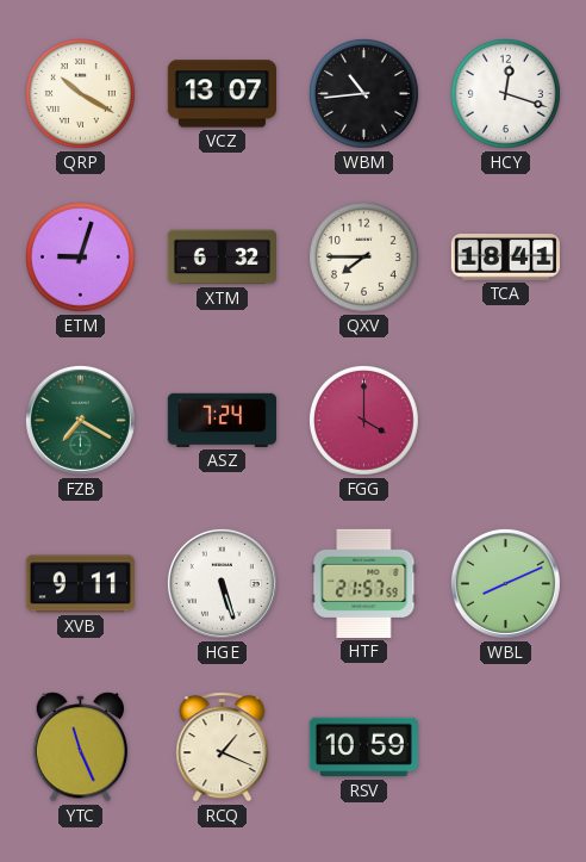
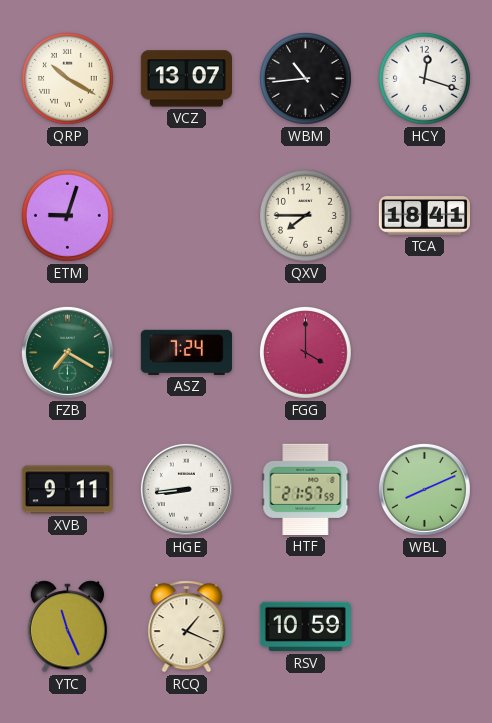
XTM: 6:32 -> none
HGE: 5:27 -> 8:44
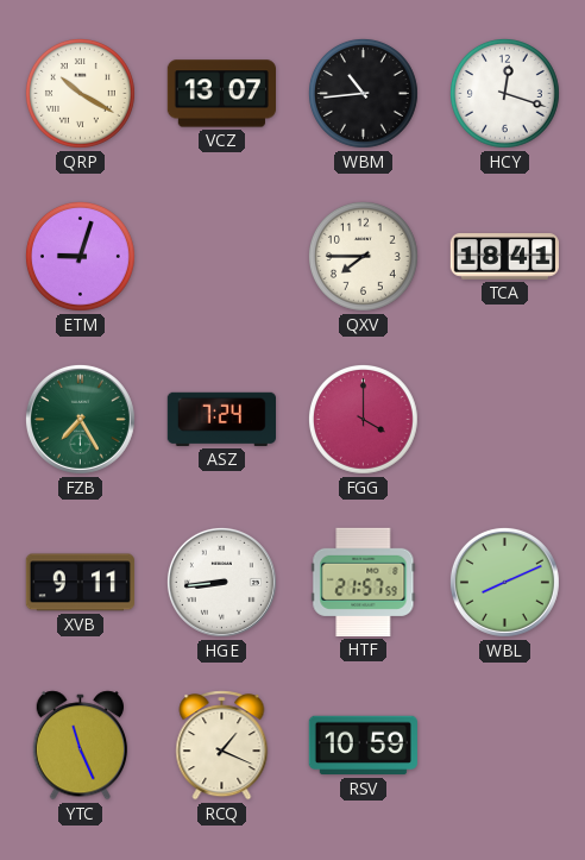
FZB: 7:20 -> 7:25
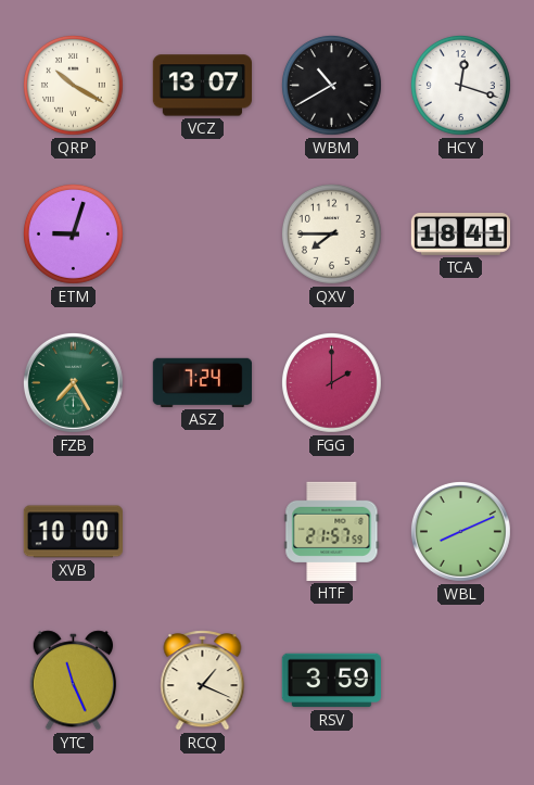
WBM: 10:44 -> 10:40
FGG: 4:00 -> 2:00
XVB: 9:11 -> 10:00
HGE: 8:44 -> none
RSV: 10:59 -> 3:59
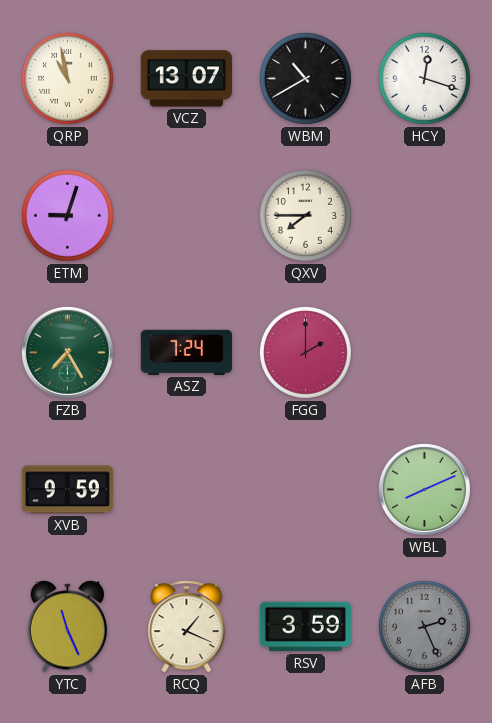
QRP: 10:20 -> 10:58
TCA: 18:41 -> none
XVB: 10:00 -> 9:59
HTF: 21:57 -> none
AFB: none -> 2:26
